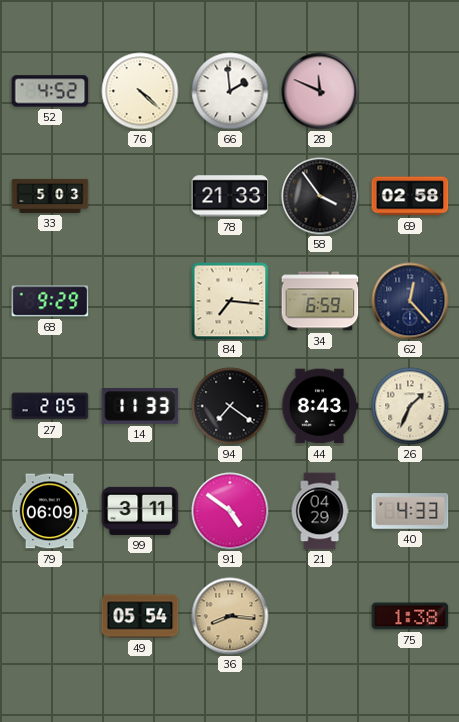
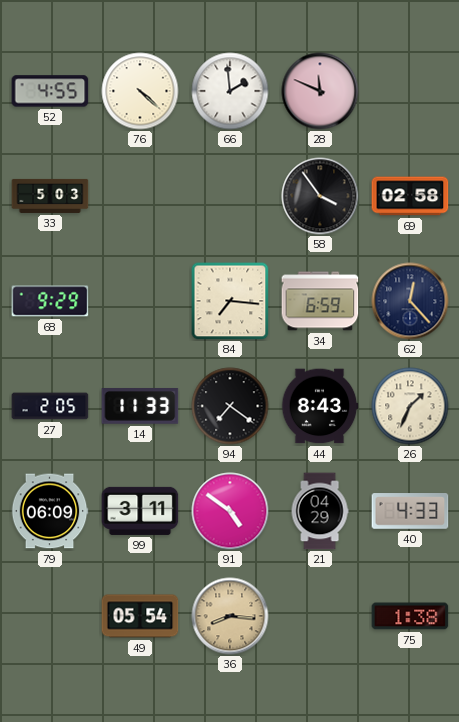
52: 4:52 -> 4:55
78: 21:33 -> none
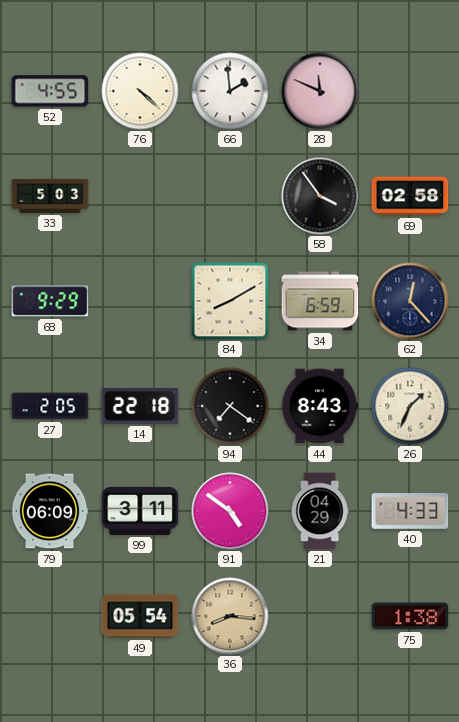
84: 7:16 -> 8:10
14: 11:33 -> 22:18
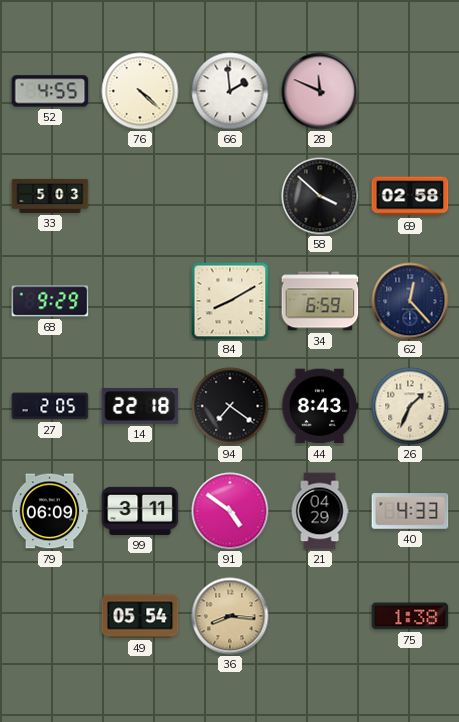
58: 3:54 -> 3:52
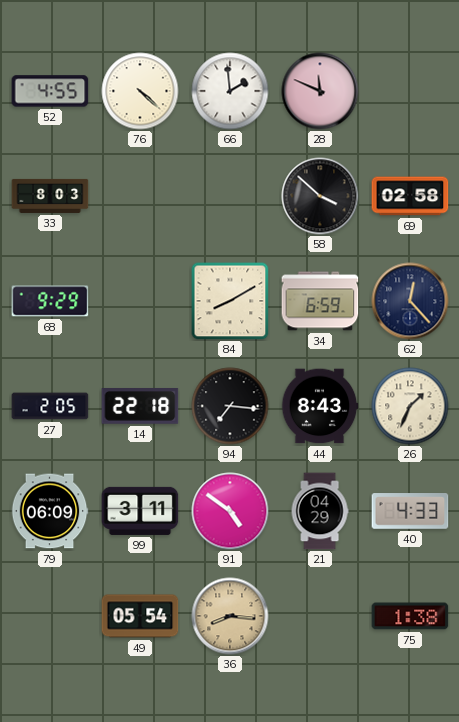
33: 5:03 -> 8:03
94: 7:21 -> 7:16
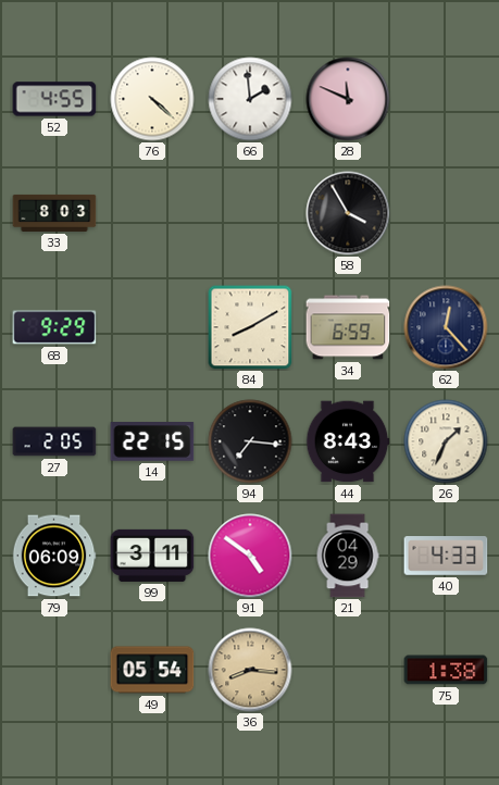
58: 3:52 -> 3:55
69: 02:58 -> none
14: 22:18 -> 22:15
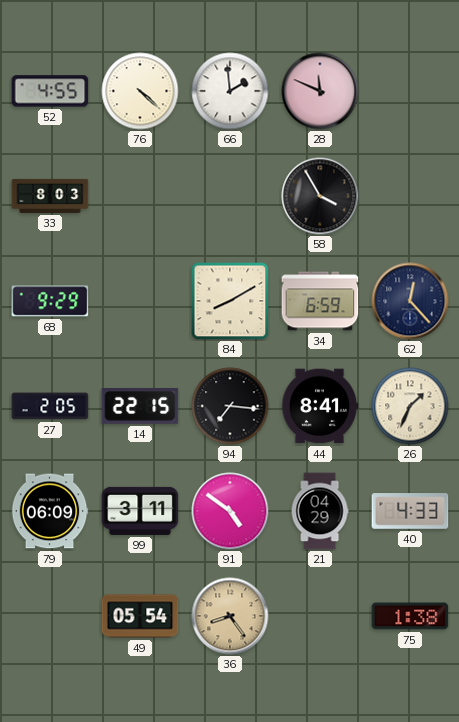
44: 8:43 -> 8:41
36: 8:16 -> 8:24
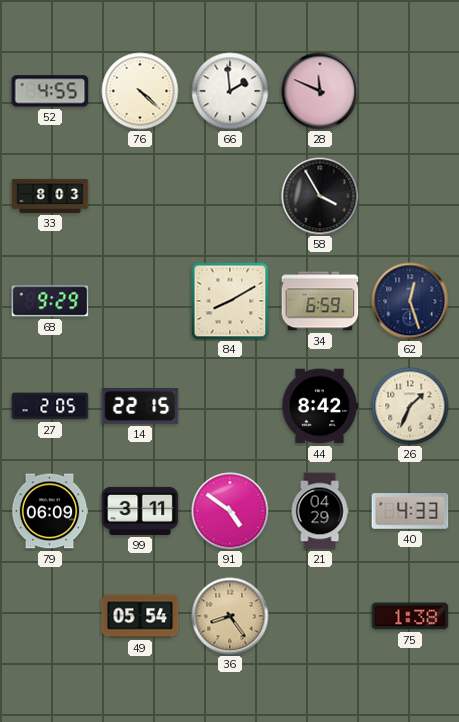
62: 12:23 -> 12:27
94: 7:16 -> none
44: 8:41 -> 8:42
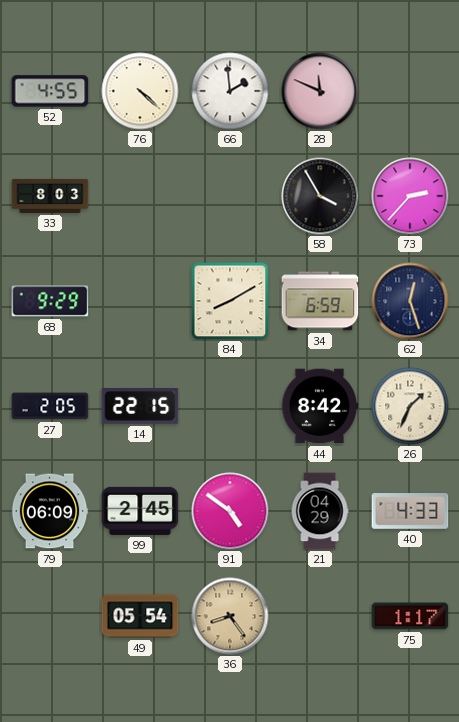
73: none -> 2:37
99: 3:11 -> 2:45
75: 1:38 -> 1:17
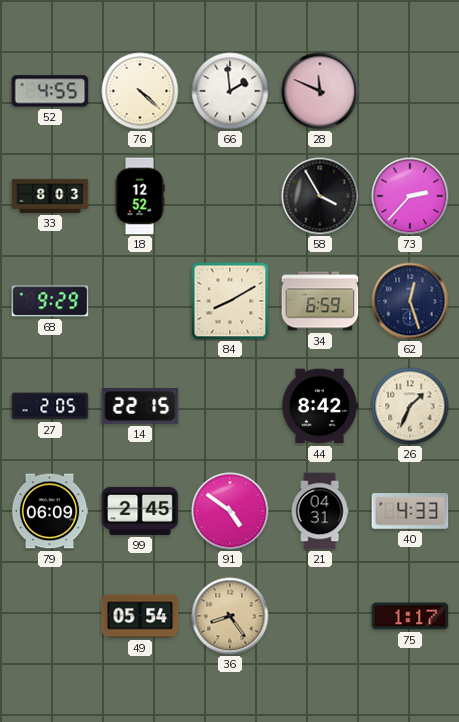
18: none -> 12:52
21: 04:29 -> 04:31
